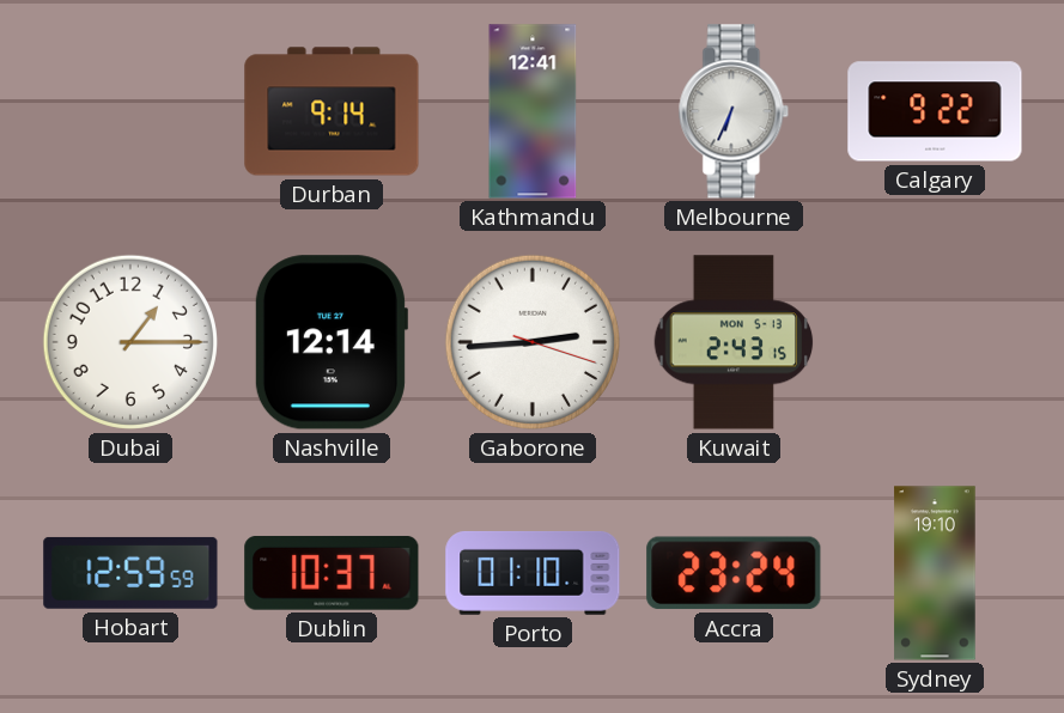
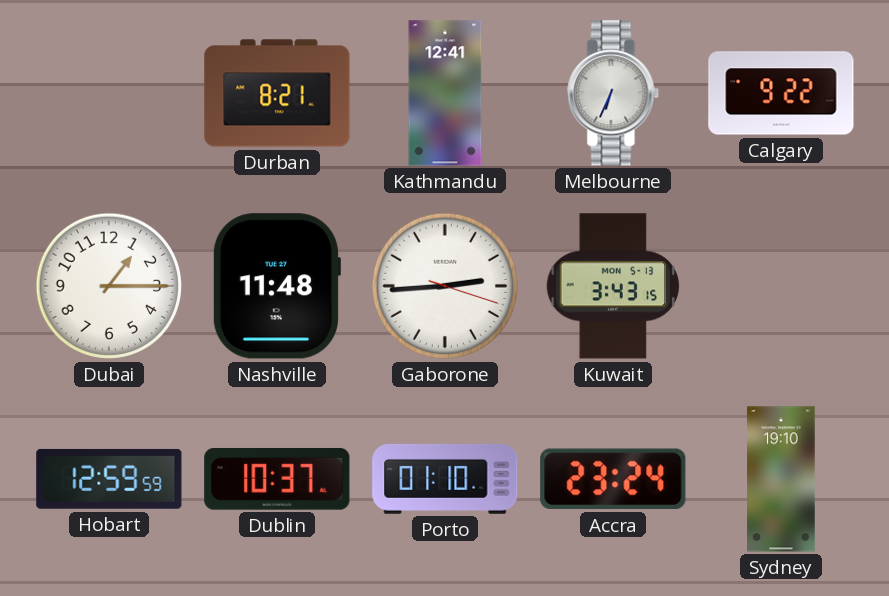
Durban: 9:14 -> 8:21
Nashville: 12:14 -> 11:48
Kuwait: 2:43 -> 3:43
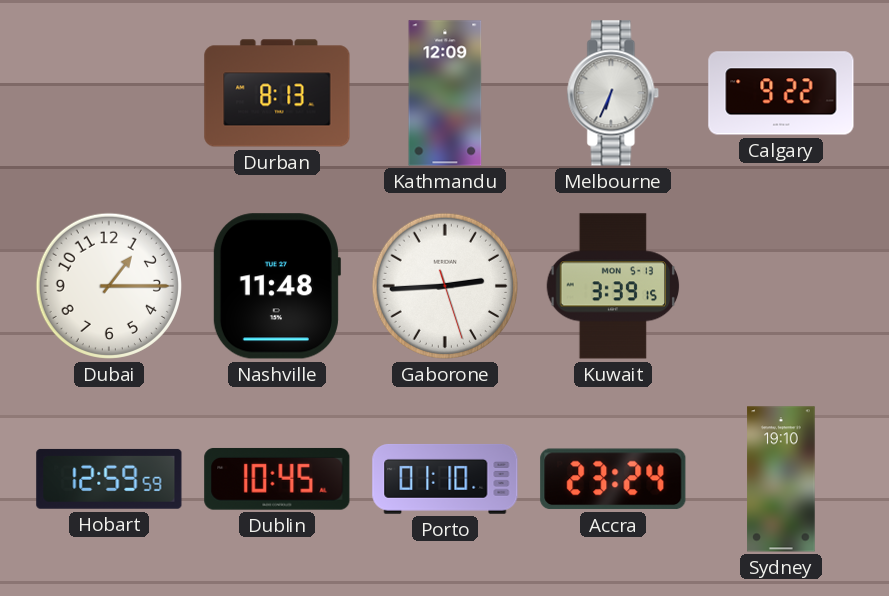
Durban: 8:21 -> 8:13
Kathmandu: 12:41 -> 12:09
Gaborone: 2:44:18 -> 2:44:27
Kuwait: 3:43 -> 3:39
Dublin: 10:37 -> 10:45
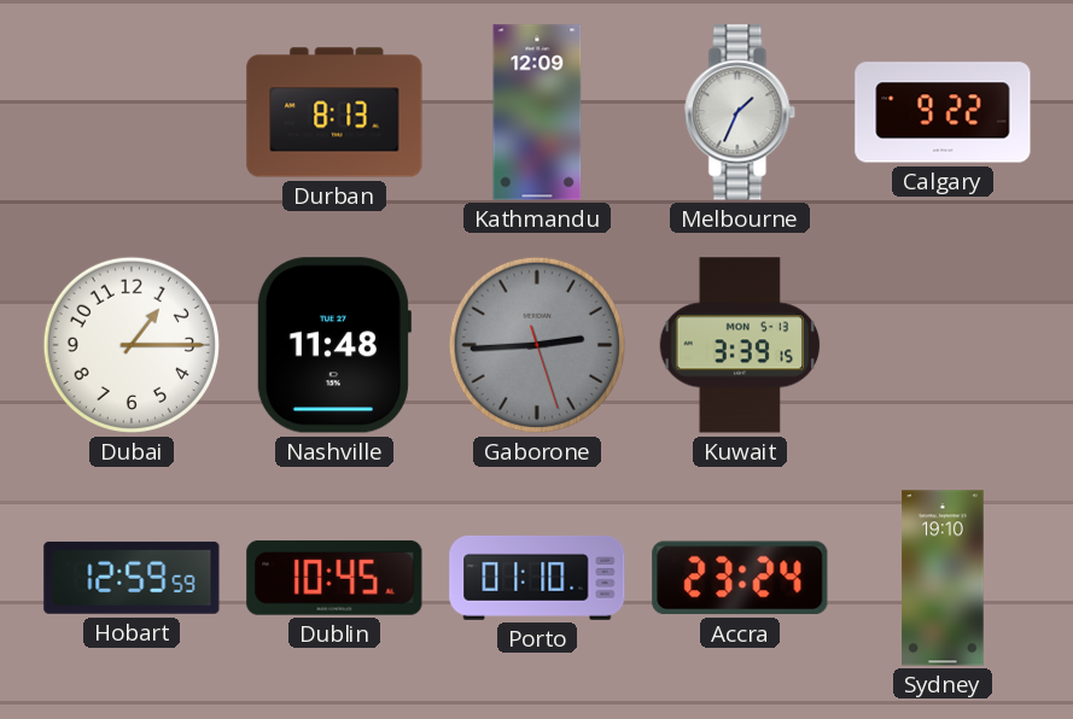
Melbourne: 6:34 -> 1:34
Gaborone dial: white -> grey
